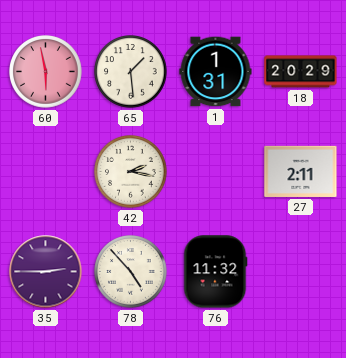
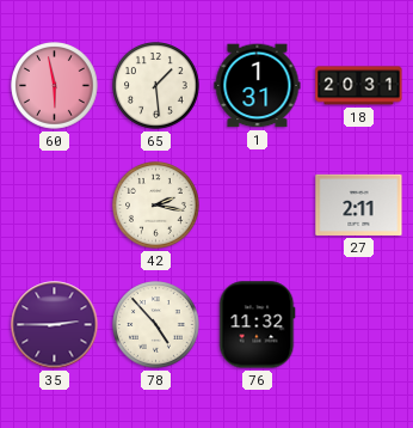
18: 20:29 -> 20:31
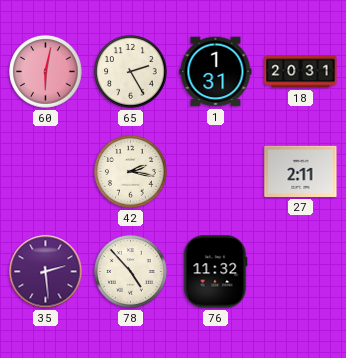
60: 5:58 -> 6:02
65: 1:29 -> 2:25
35: 2:45 -> 2:29
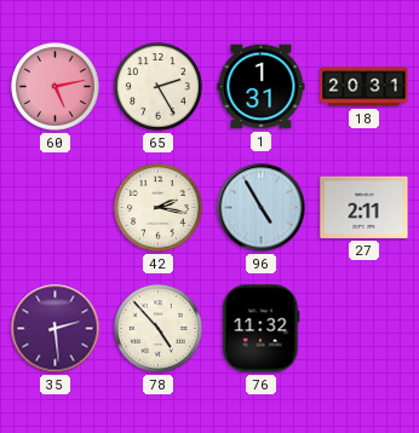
60: 6:02 -> 5:13
96: none -> 4:55
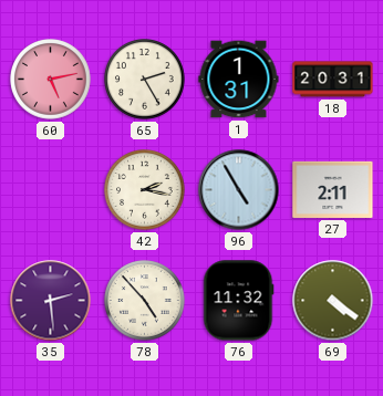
69: none -> 4:21
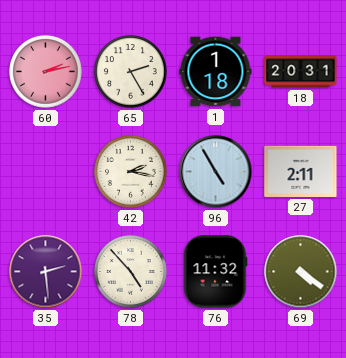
60: 5:13 -> 2:13
1: 1:31 -> 1:18
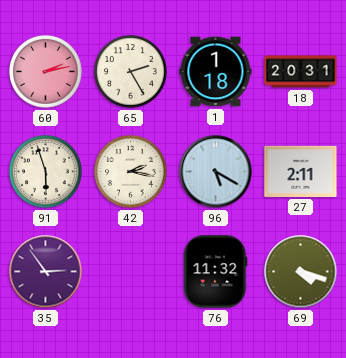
91: none -> 5:57
96: 4:55 -> 5:20
35: 2:29 -> 2:54
78: 4:53 -> none
69: 4:21 -> 4:18
